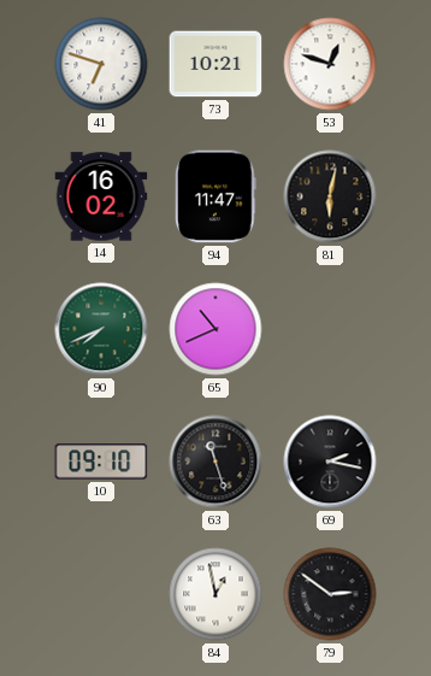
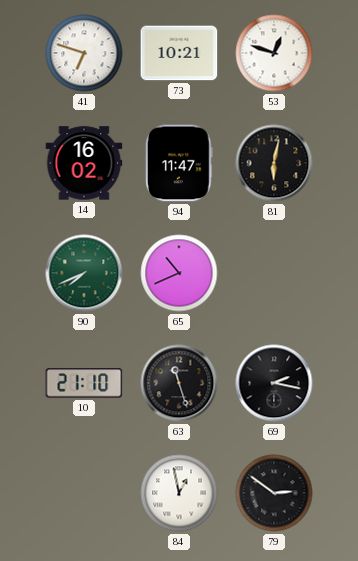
10: 09:10 -> 21:10
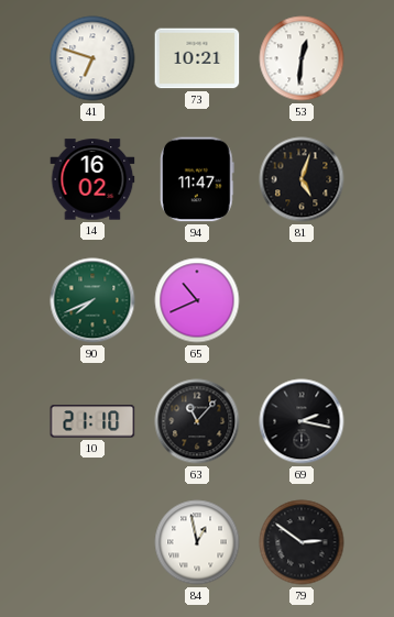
53: 12:48 -> 12:31
81: 6:02 -> 5:03
63: 11:27 -> 11:07
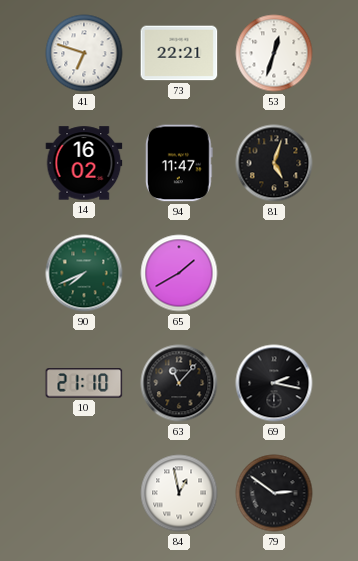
73: 10:21 -> 22:21
53: 12:31 -> 12:33
65: 10:41 -> 1:40
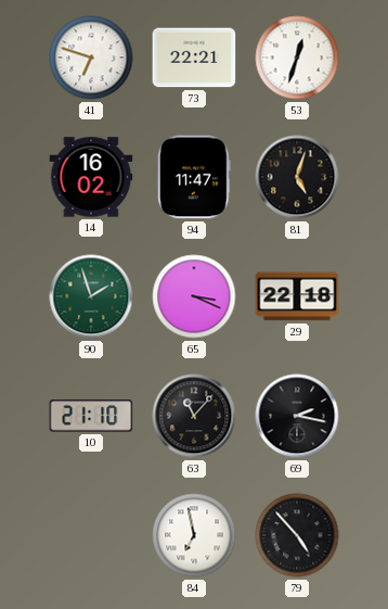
90: 7:41 -> 1:57
65: 1:40 -> 3:19
29: none -> 22:18
84: 12:58 -> 6:58
79: 2:51 -> 4:53
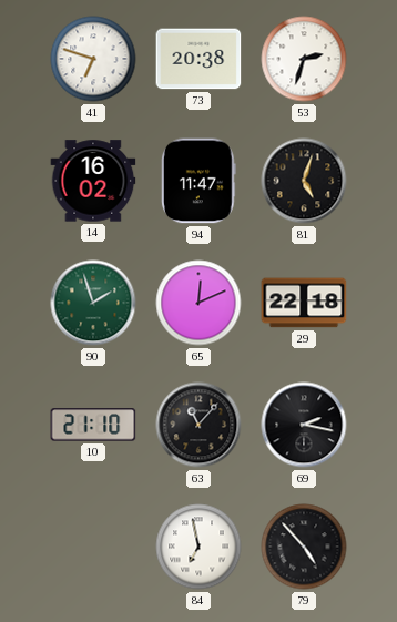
73: 22:21 -> 20:38
53: 12:33 -> 2:33
65: 3:19 -> 12:11
